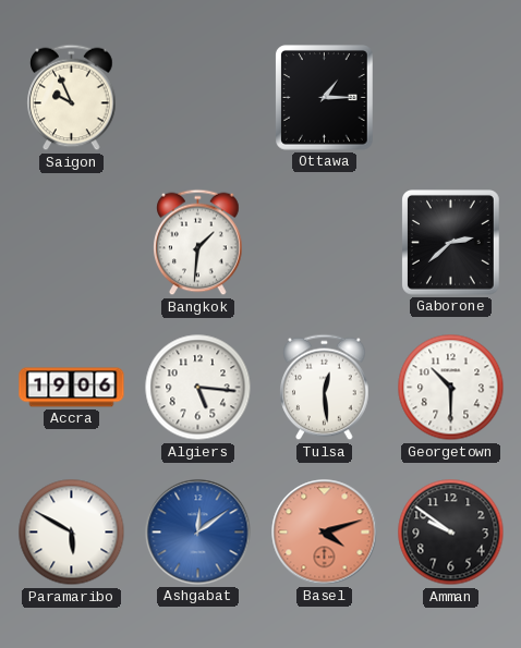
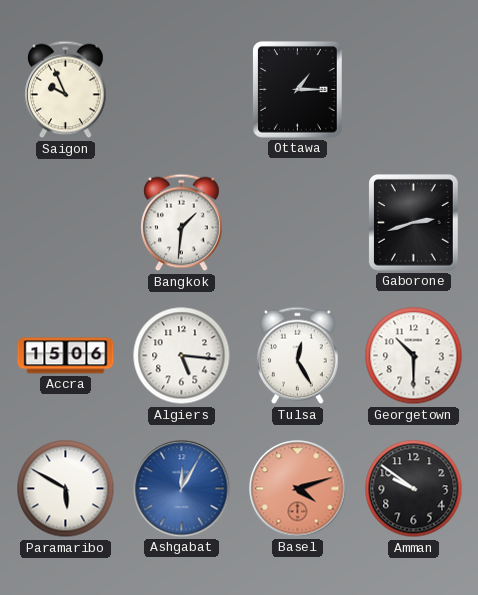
Gaborone: 2:38 -> 2:42
Accra: 19:06 -> 15:06
Tulsa: 12:29 -> 12:25
Ashgabat: 12:09 -> 12:05
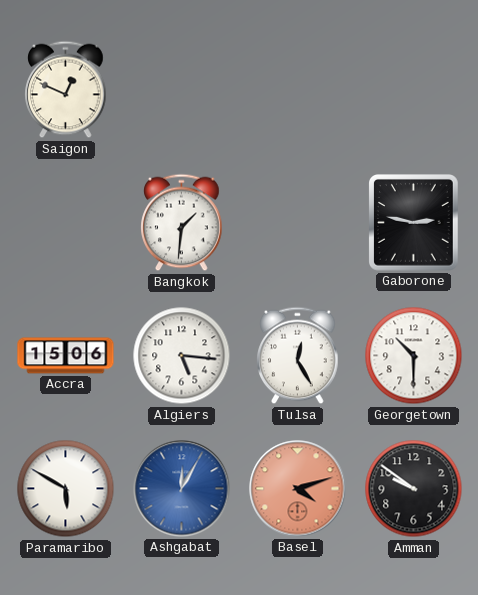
Saigon: 9:56 -> 12:49
Ottawa: 1:15 -> none
Gaborone: 2:42 -> 2:47
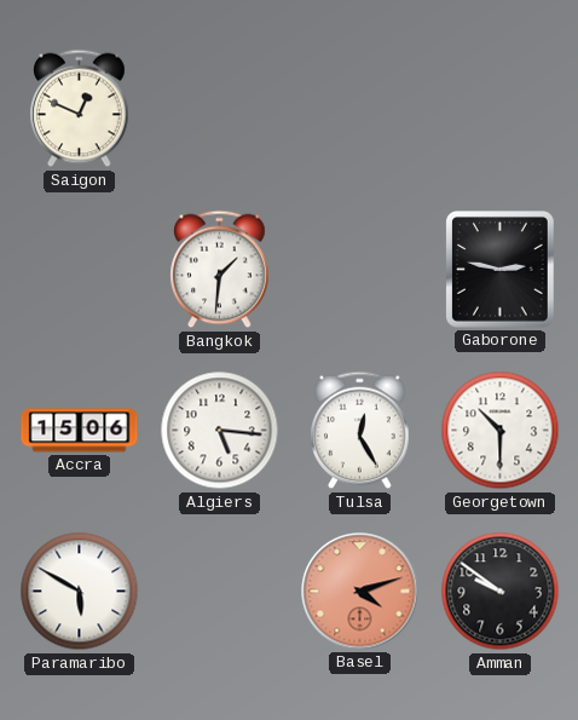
Ashgabat: 12:05 -> none
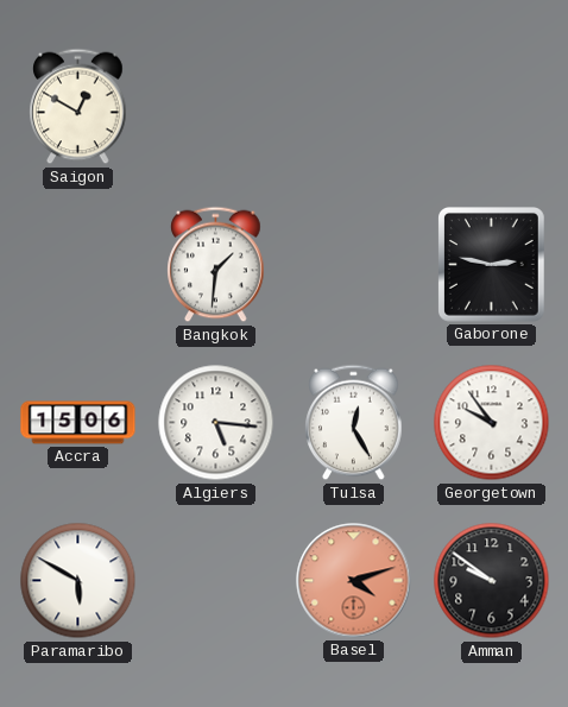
Saigon: 12:49 -> 12:50
Georgetown: 10:30 -> 9:54
